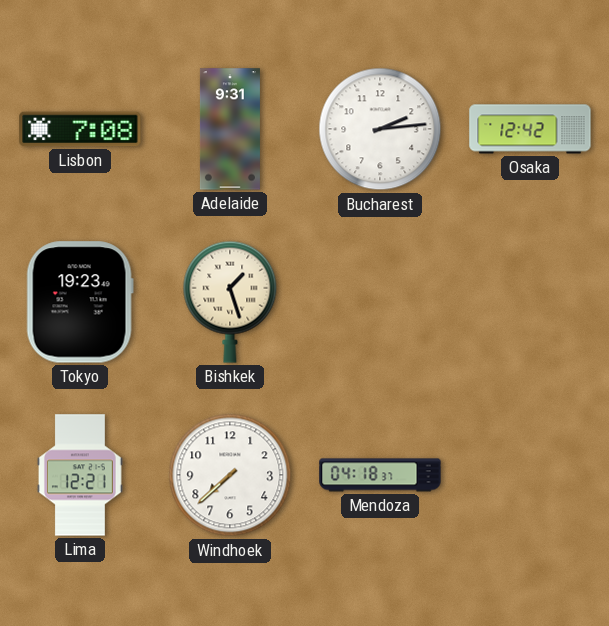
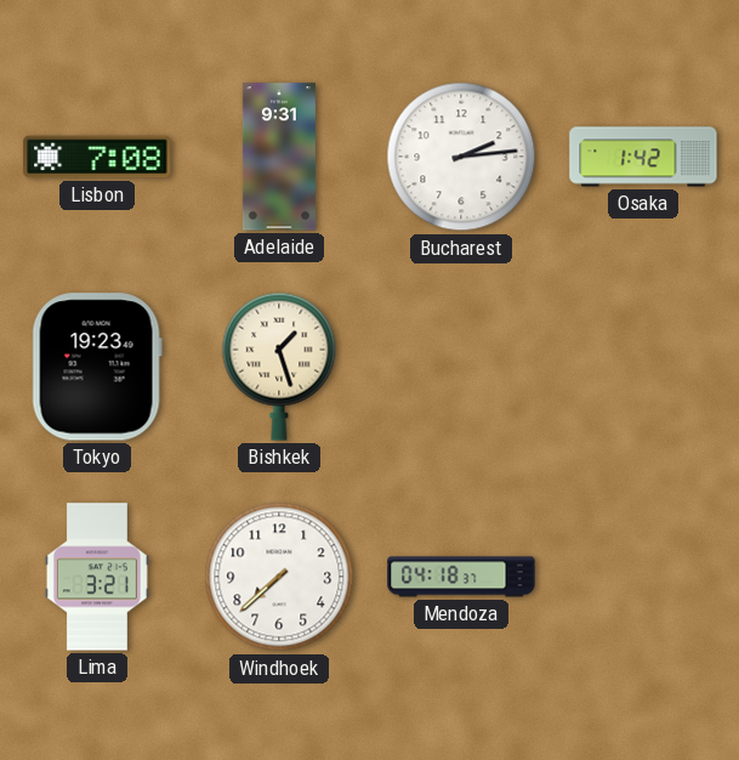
Osaka: 12:42 -> 1:42
Lima: 12:21 -> 3:21
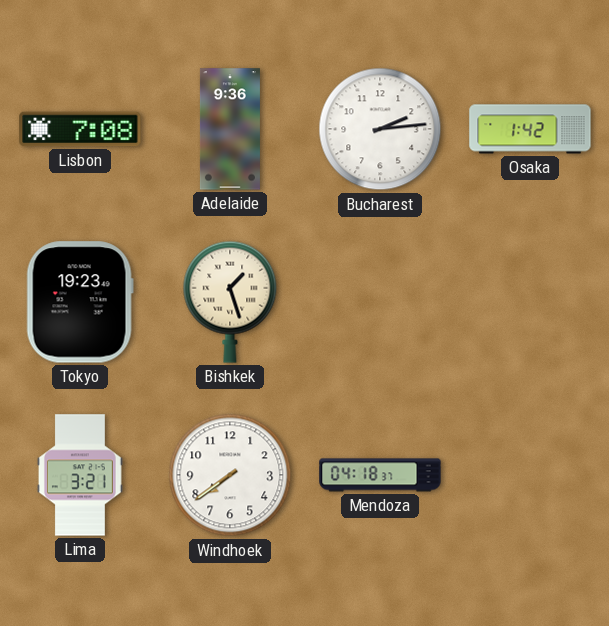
Adelaide: 9:31 -> 9:36
Windhoek: 7:38 -> 7:39
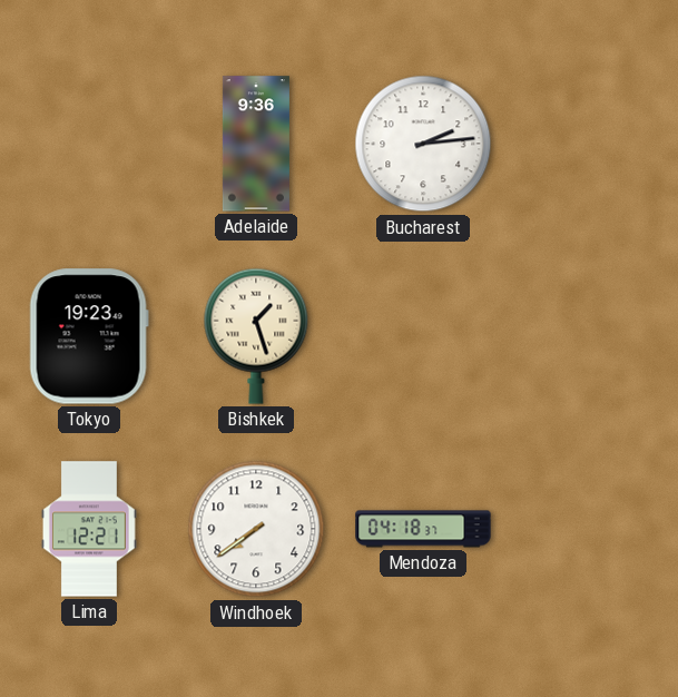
Lisbon: 7:08 -> none
Osaka: 1:42 -> none
Lima: 3:21 -> 12:21
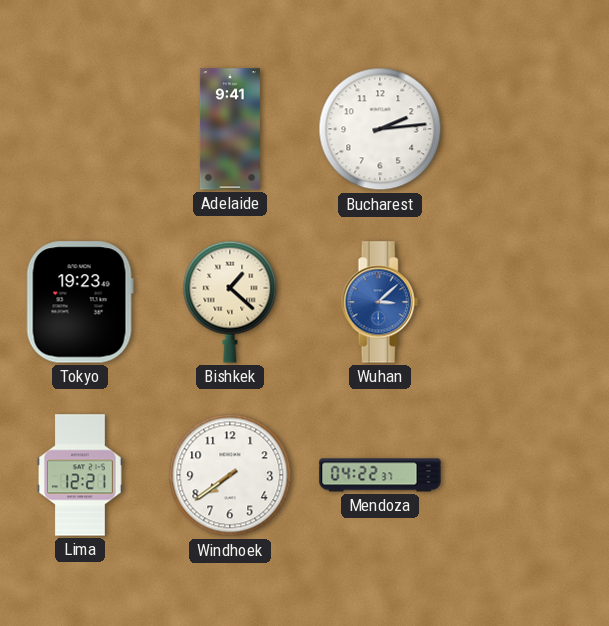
Adelaide: 9:36 -> 9:41
Bishkek: 1:27 -> 1:22
Wuhan: none -> 3:08
Mendoza: 04:18 -> 04:22
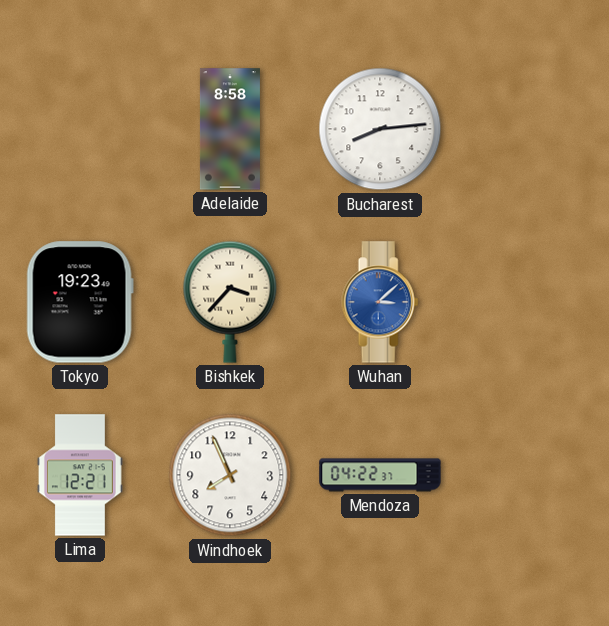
Adelaide: 9:41 -> 8:58
Bucharest: 2:14 -> 8:14
Bishkek: 1:22 -> 3:37
Windhoek: 7:39 -> 7:56
